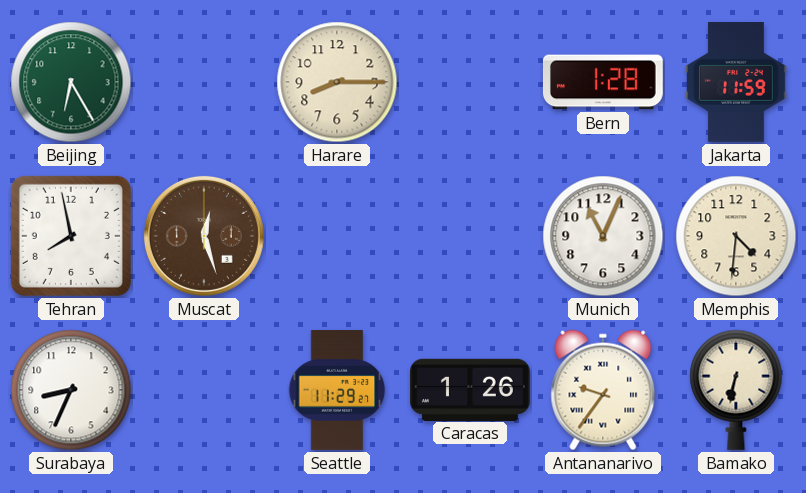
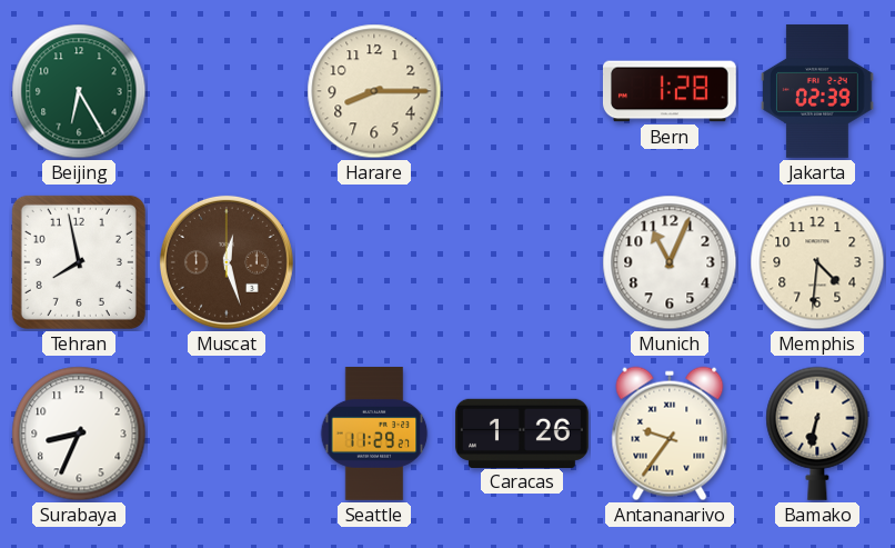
Jakarta: 11:59 -> 02:39
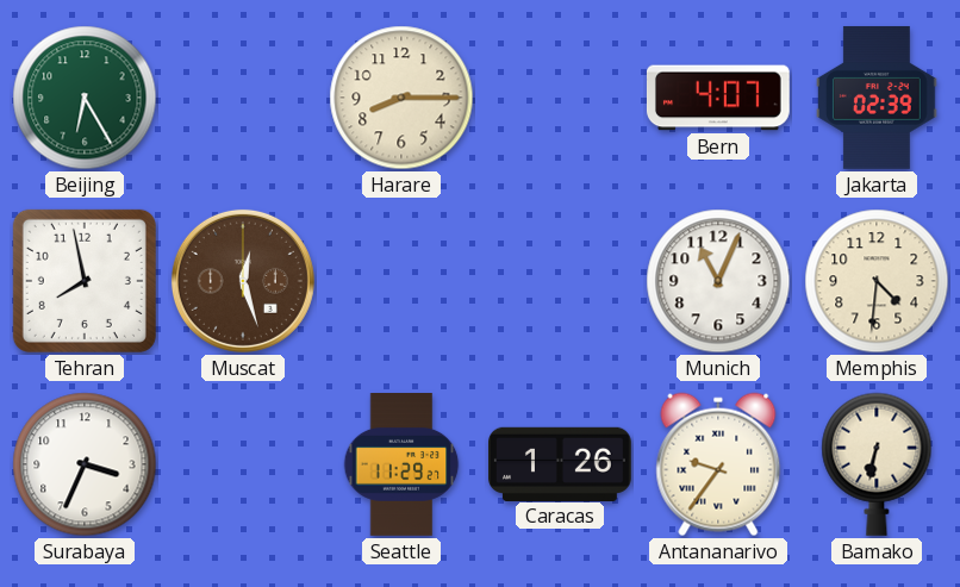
Bern: 1:28 -> 4:07
Surabaya: 8:34 -> 3:34
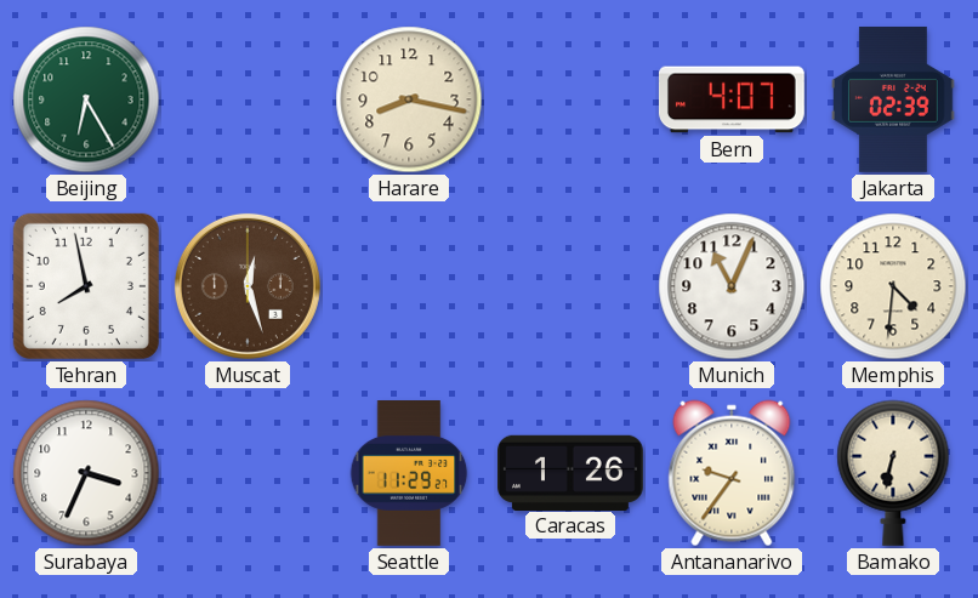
Harare: 8:15 -> 8:17
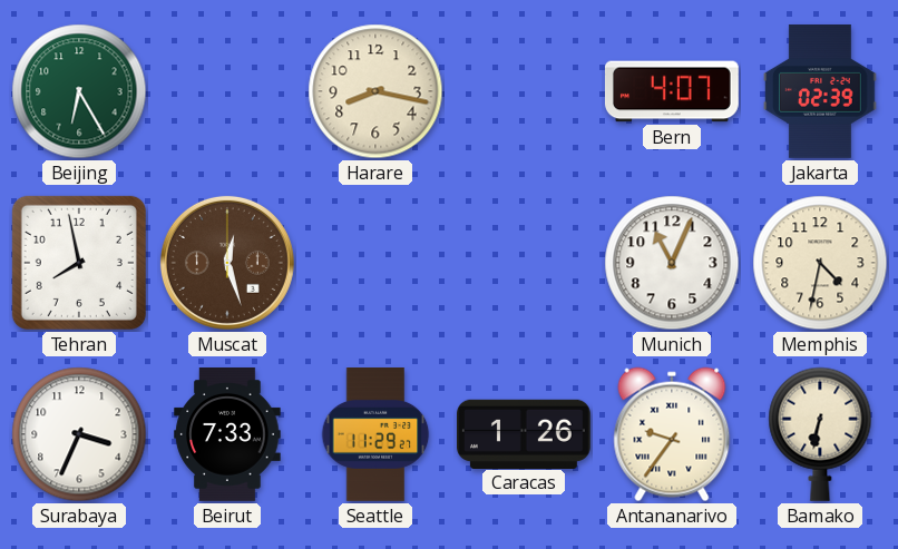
Memphis: 4:31 -> 4:32
Beirut: none -> 7:33
